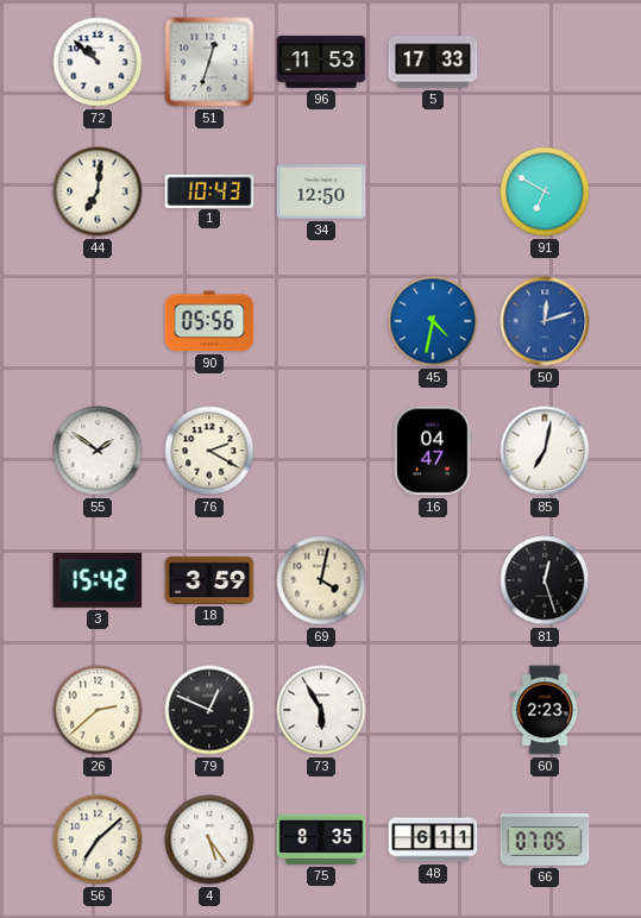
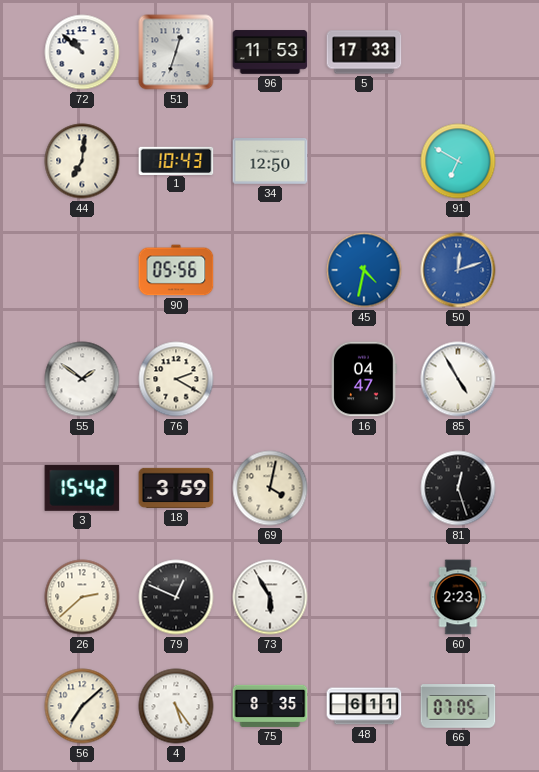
85: 7:02 -> 4:55
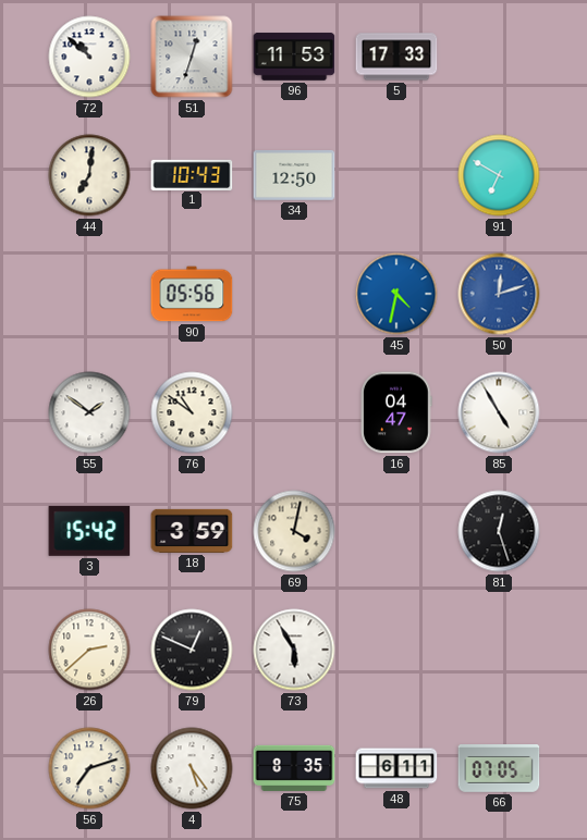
76: 2:20 -> 10:51
60: 2:23 -> none
56: 7:08 -> 7:12
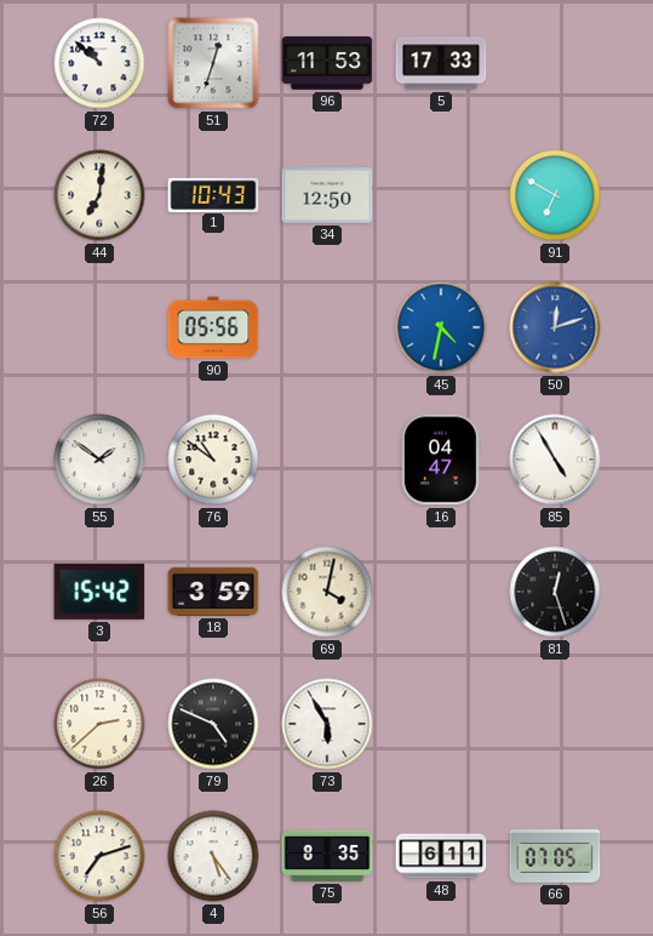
79: 12:49 -> 4:49
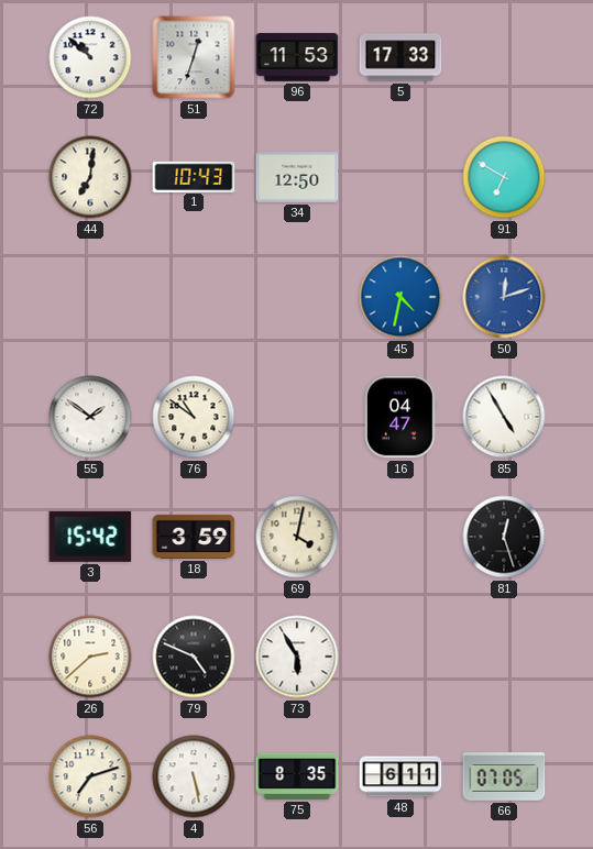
90: 05:56 -> none
4: 5:24 -> 5:28
